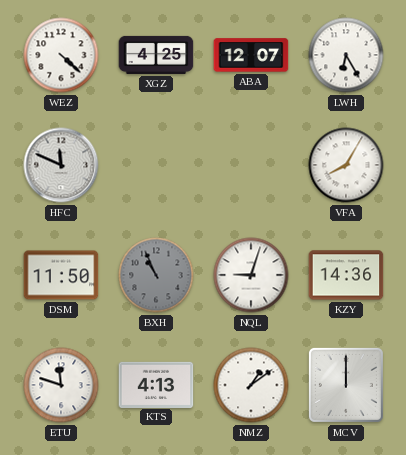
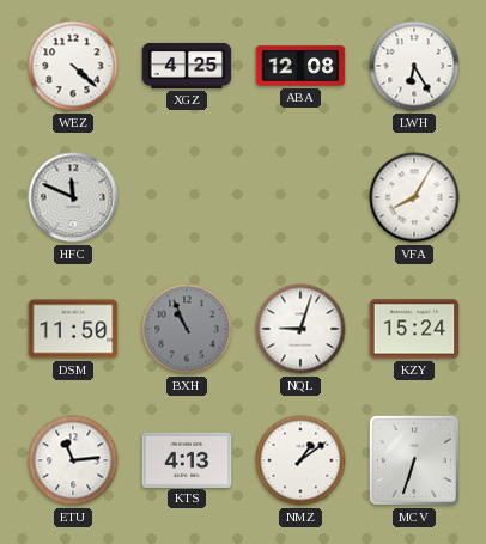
ABA: 12:07 -> 12:08
KZY: 14:36 -> 15:24
ETU: 11:48 -> 11:14
MCV: 12:00 -> 6:33
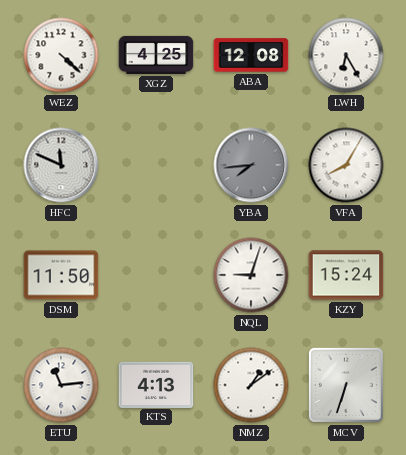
YBA: none -> 7:44
BXH: 10:56 -> none
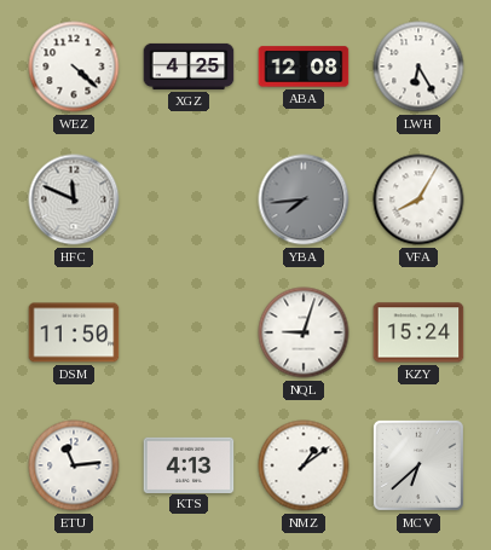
MCV: 6:33 -> 6:38
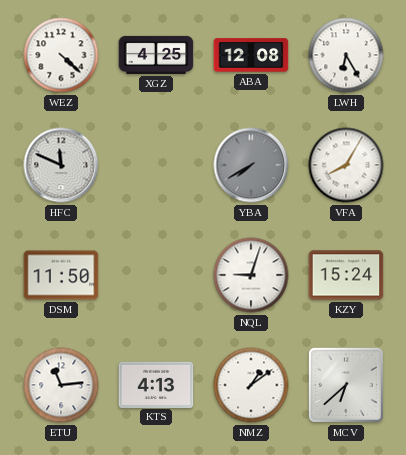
YBA: 7:44 -> 7:40
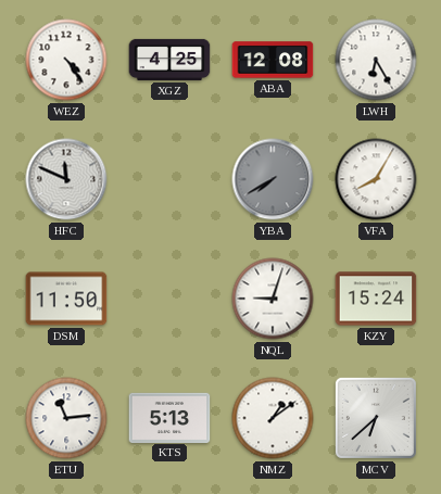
WEZ: 4:22 -> 4:24
KTS: 4:13 -> 5:13
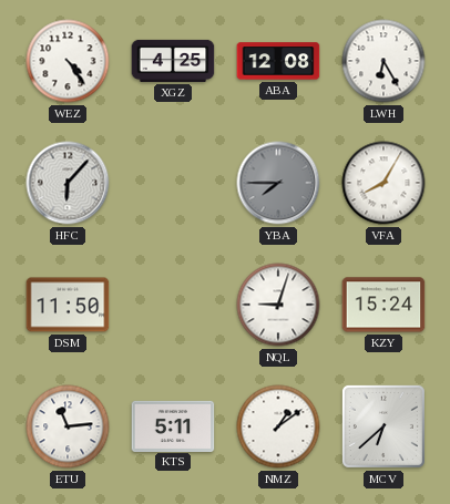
HFC: 11:49 -> 6:07
YBA: 7:40 -> 7:45
KTS: 5:13 -> 5:11
